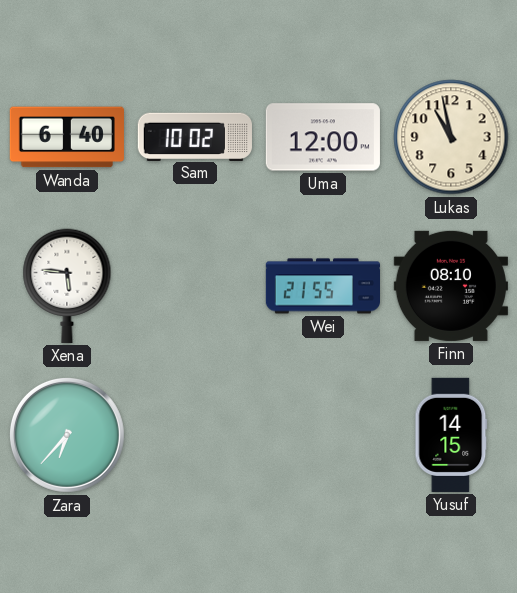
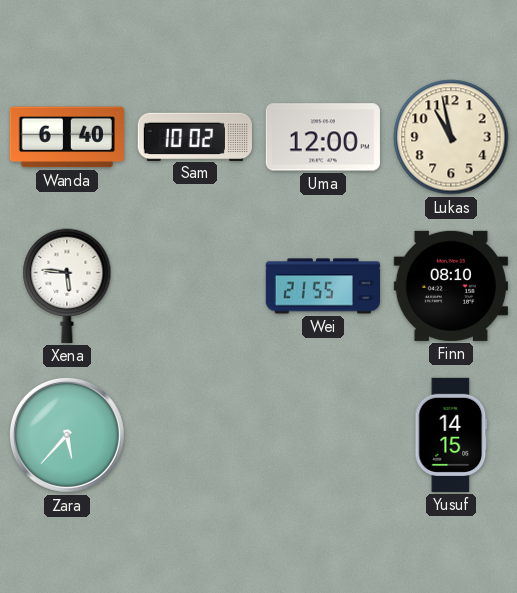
Zara: 6:37 -> 5:37
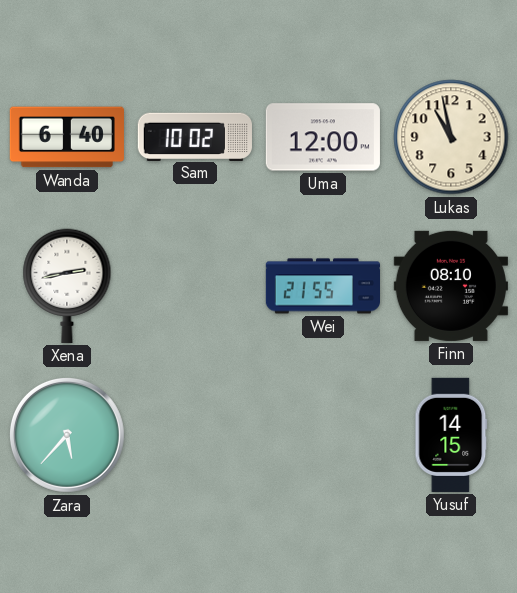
Xena: 5:46 -> 2:43
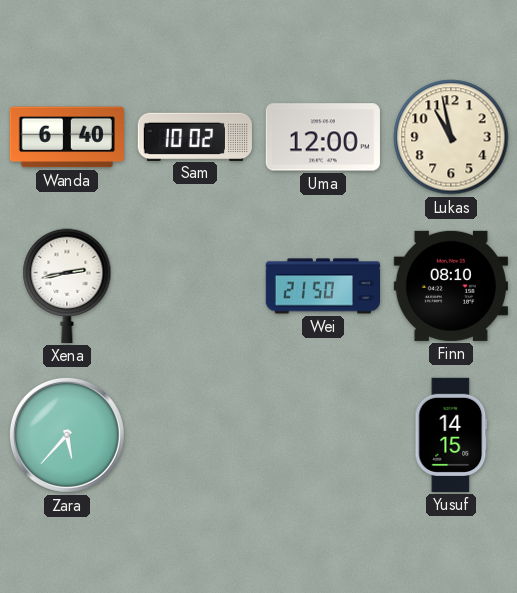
Wei: 21:55 -> 21:50
